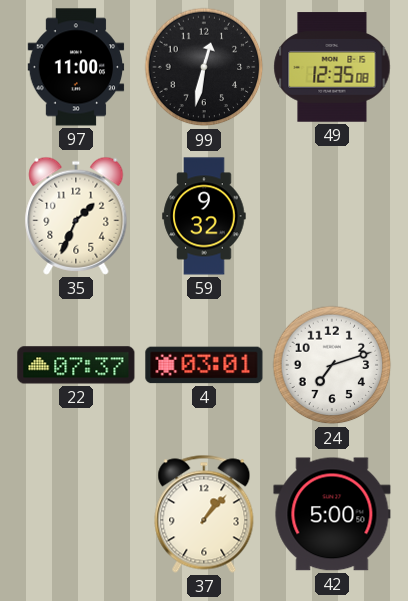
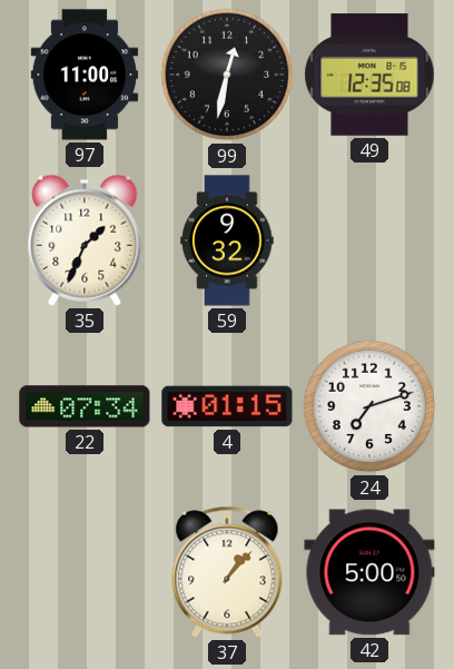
22: 07:37 -> 07:34
4: 03:01 -> 01:15
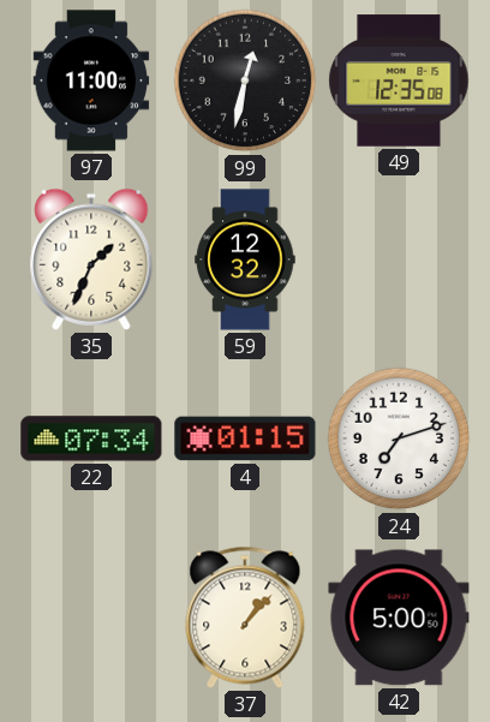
59: 9:32 -> 12:32
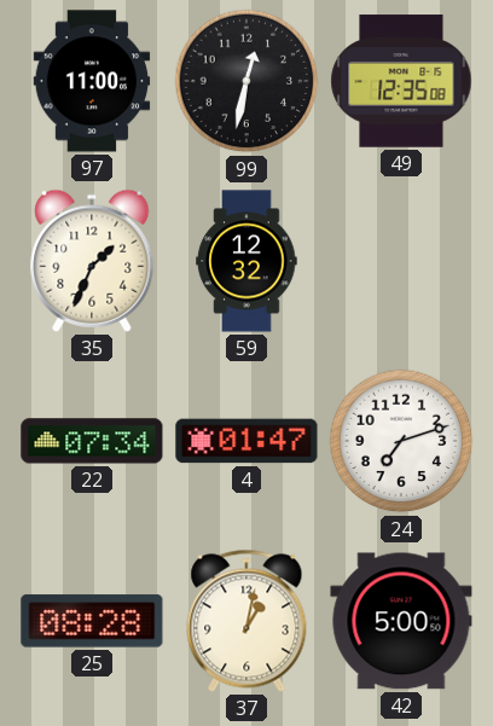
4: 01:15 -> 01:47
25: none -> 08:28
37: 1:07 -> 1:02
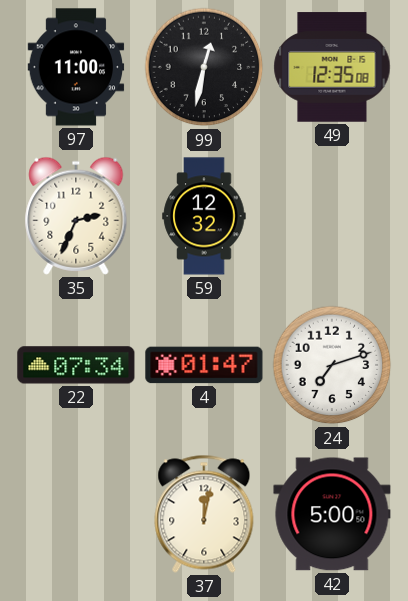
35: 1:34 -> 2:34
25: 08:28 -> none
37: 1:02 -> 12:02
